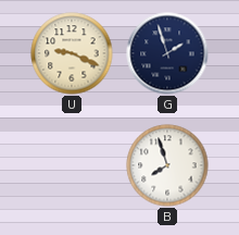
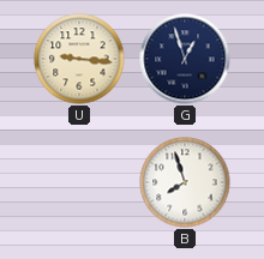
U: 9:19 -> 9:16
G: 1:57 -> 12:57
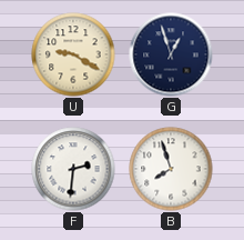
U: 9:16 -> 9:20
F: none -> 2:31
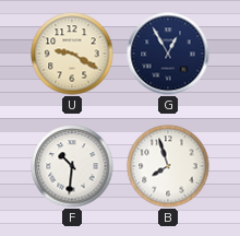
G: 12:57 -> 12:55
F: 2:31 -> 10:31
